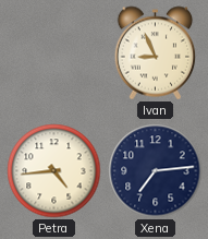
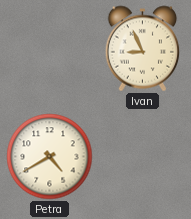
Petra: 4:44 -> 4:40
Xena: 7:14 -> none
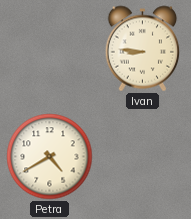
Ivan: 8:56 -> 8:46
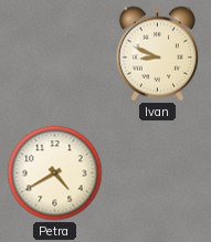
Ivan: 8:46 -> 8:49
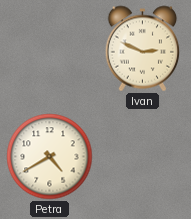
Ivan: 8:49 -> 2:49
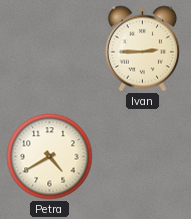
Ivan: 2:49 -> 2:45
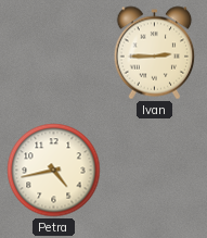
Petra: 4:40 -> 4:43
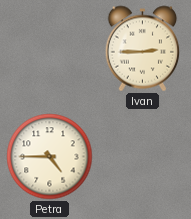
Petra: 4:43 -> 4:45
